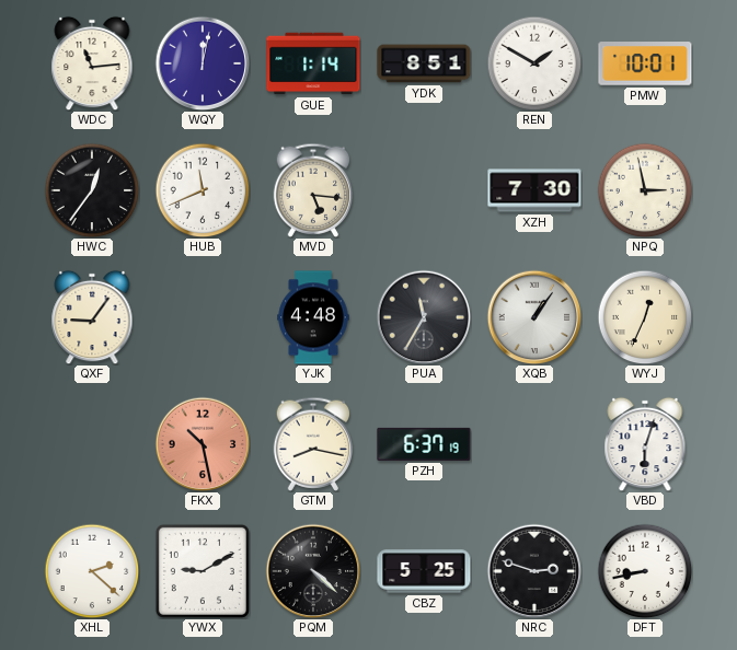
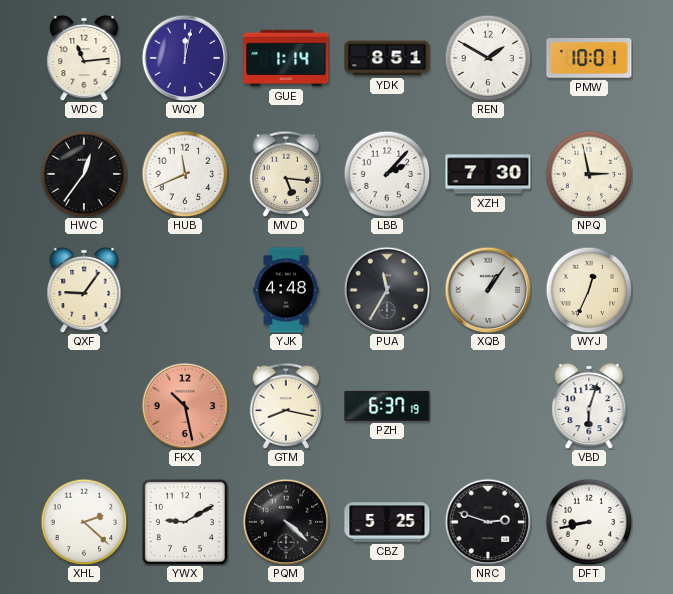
LBB: none -> 2:07
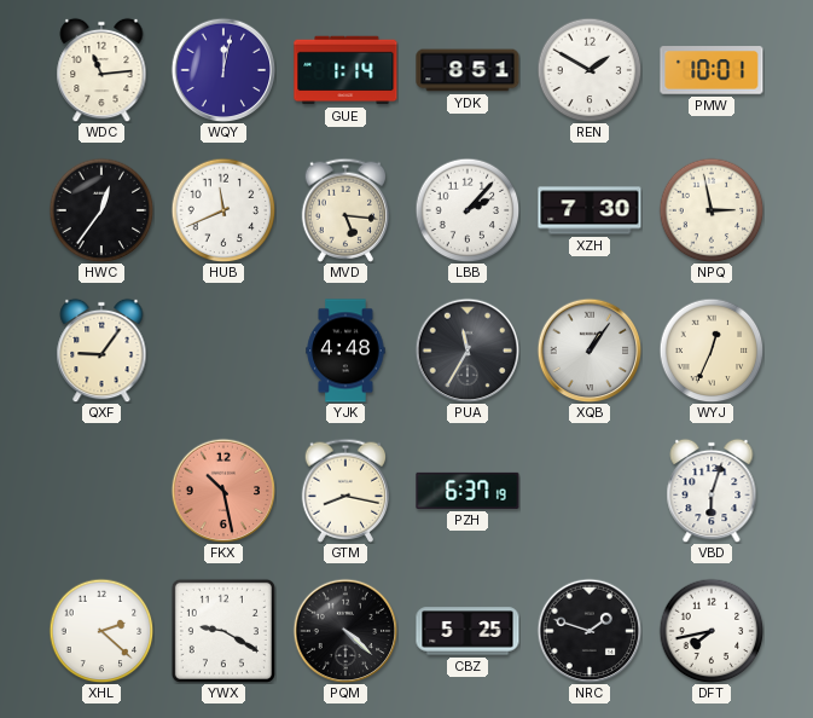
YWX: 9:10 -> 9:20
NRC: 2:48 -> 1:48
DFT: 8:43 -> 7:43
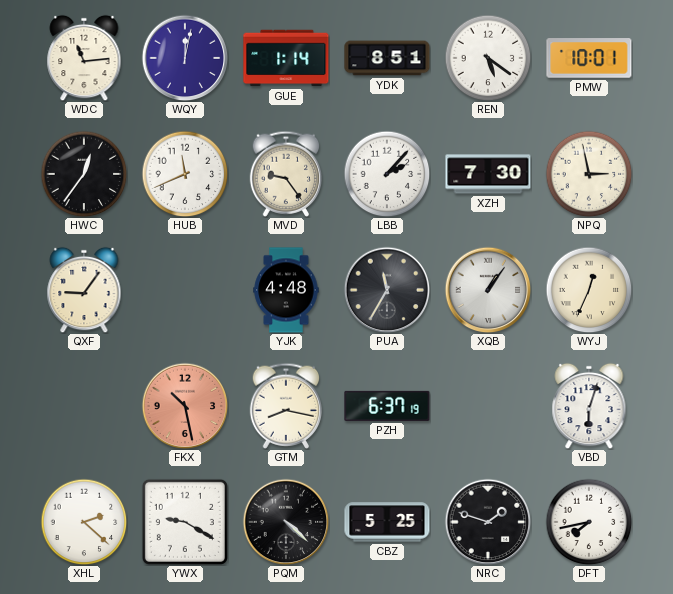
REN: 1:50 -> 5:21
MVD: 5:16 -> 9:24
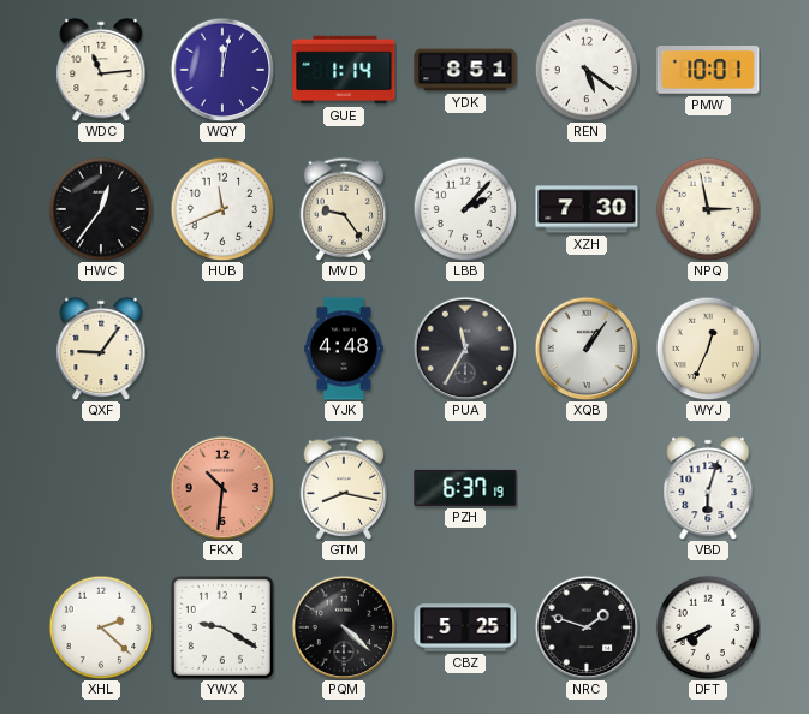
FKX: 10:28 -> 10:31
DFT: 7:43 -> 7:41
